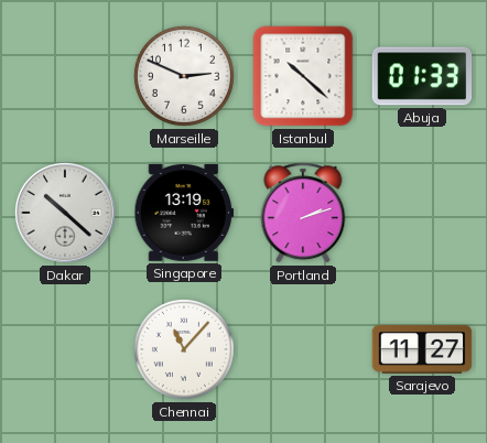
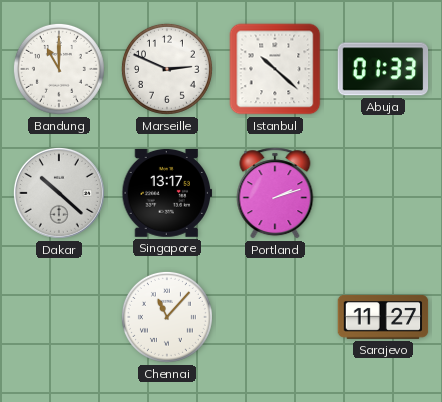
Bandung: none -> 11:00
Singapore: 13:19 -> 13:17
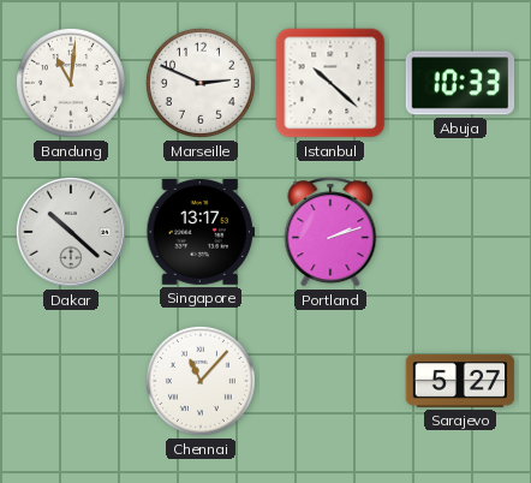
Bandung: 11:00 -> 11:01
Abuja: 01:33 -> 10:33
Sarajevo: 11:27 -> 5:27
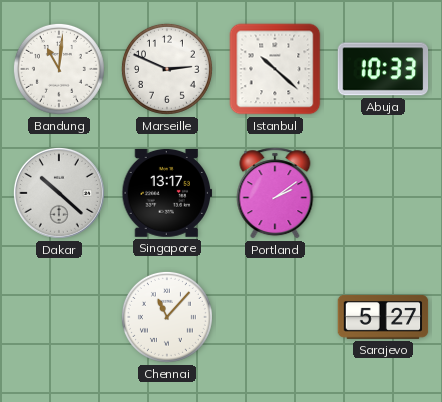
Portland: 2:12 -> 2:09
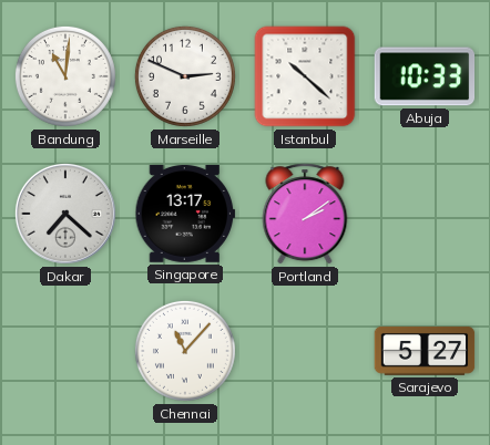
Dakar: 10:22 -> 7:22
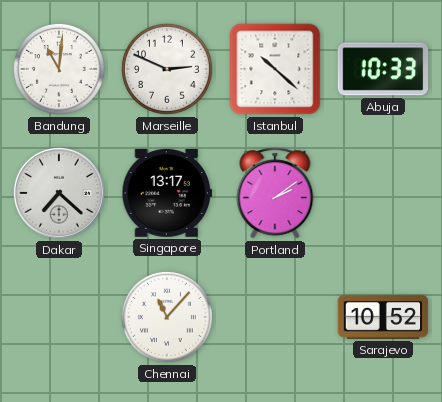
Sarajevo: 5:27 -> 10:52
